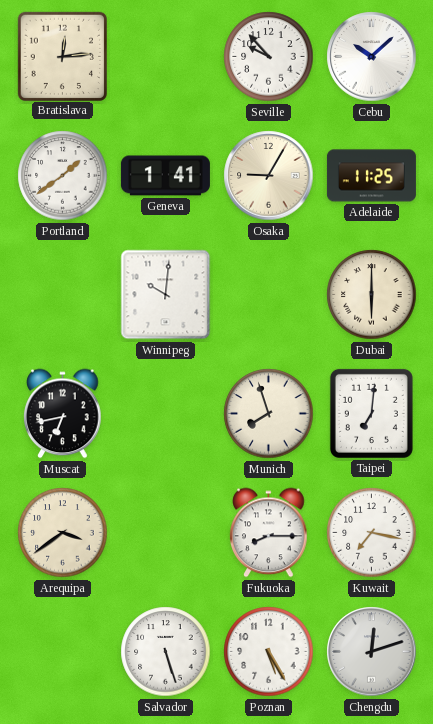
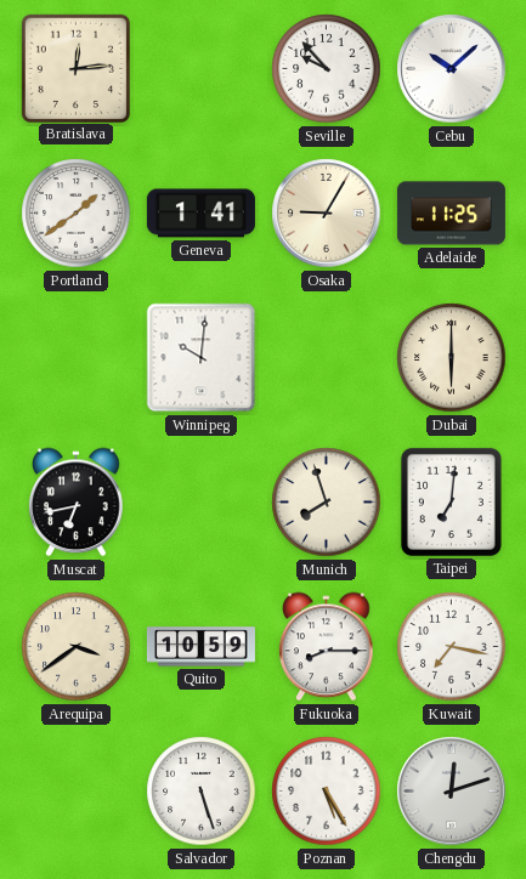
Quito: none -> 10:59
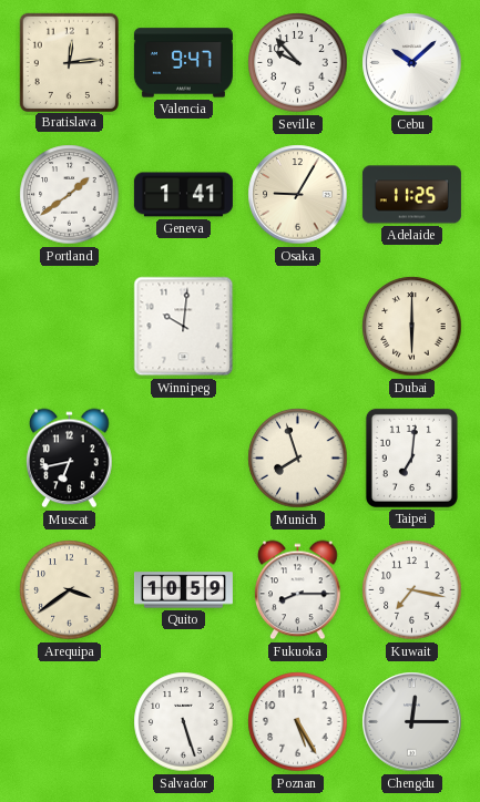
Valencia: none -> 9:47
Chengdu: 12:12 -> 12:15
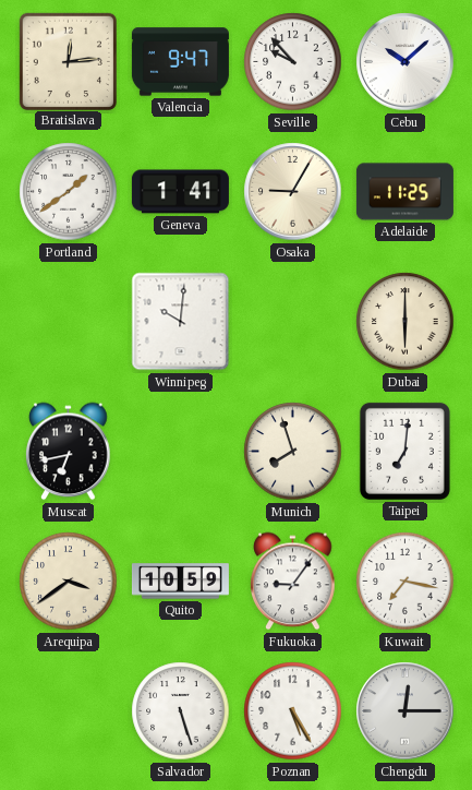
Fukuoka: 8:15 -> 9:06
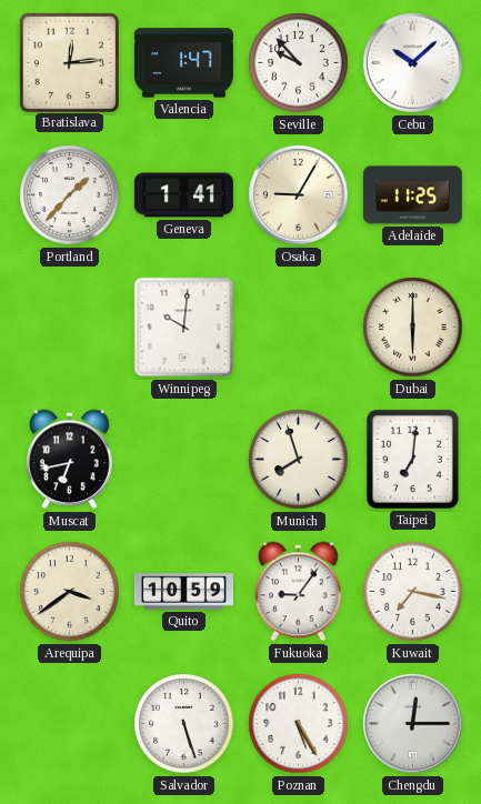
Valencia: 9:47 -> 1:47
Portland: 1:39 -> 1:37
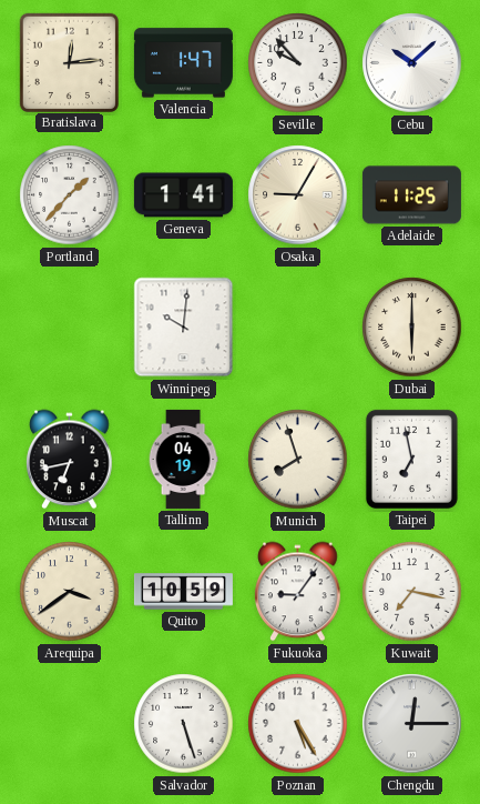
Tallinn: none -> 04:19
Taipei: 7:01 -> 6:58
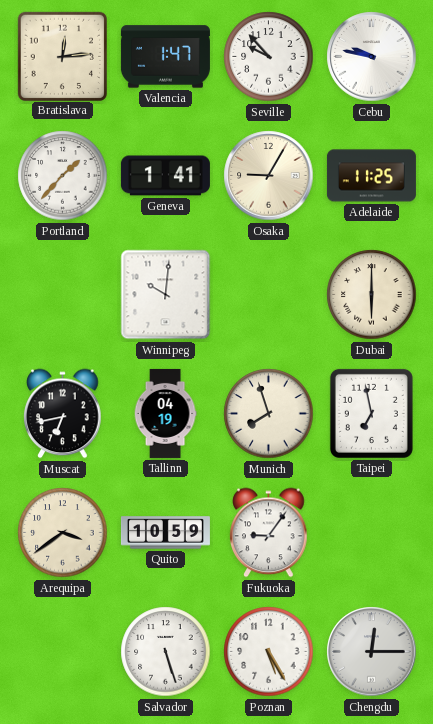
Cebu: 10:08 -> 9:47
Kuwait: 7:17 -> none
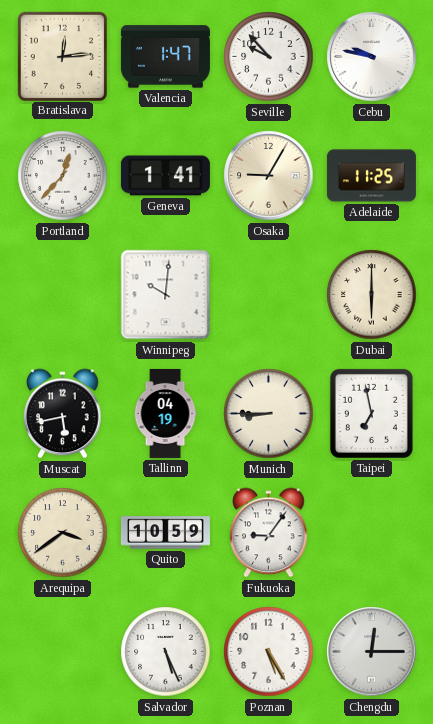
Portland: 1:37 -> 12:37
Muscat: 6:43 -> 5:43
Munich: 7:57 -> 8:45
Salvador: 5:27 -> 5:26
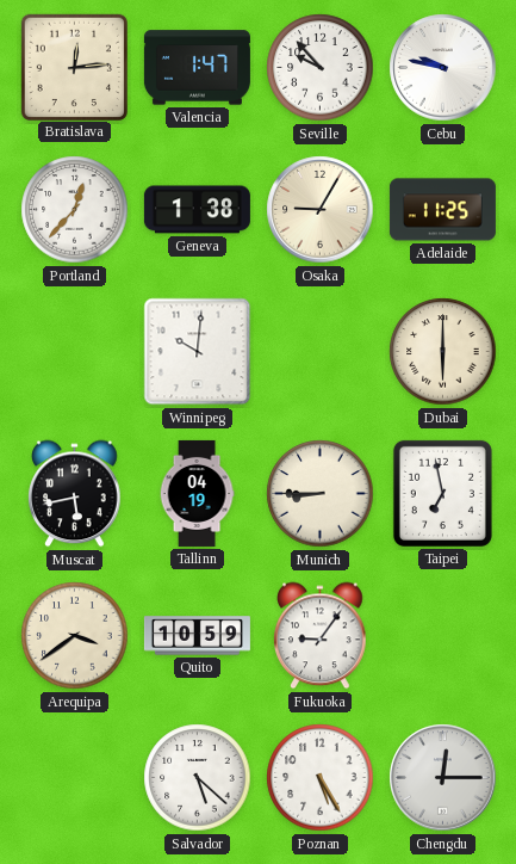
Geneva: 1:41 -> 1:38
Salvador: 5:26 -> 5:22
